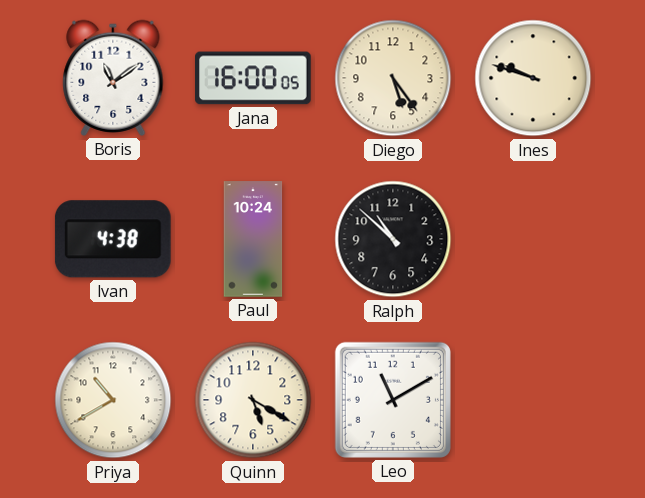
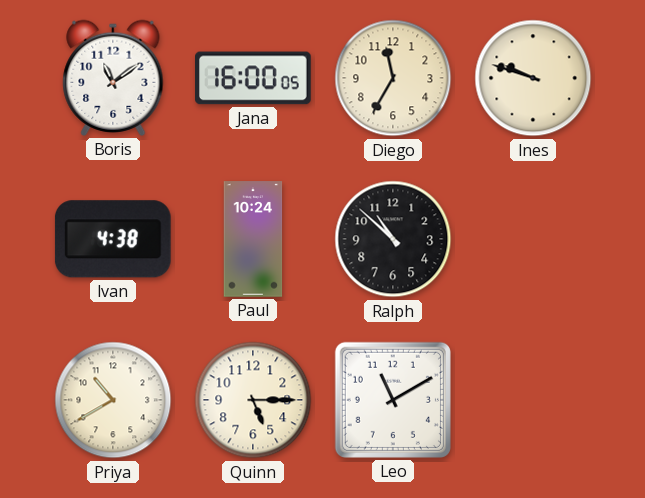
Diego: 5:24 -> 11:35
Quinn: 5:20 -> 5:15
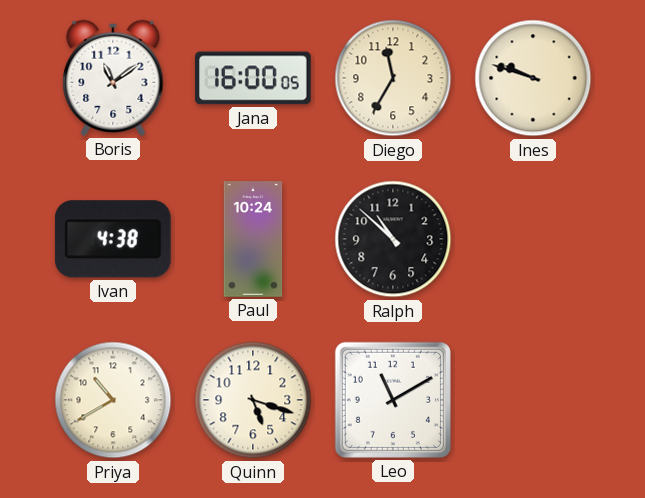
Quinn: 5:15 -> 5:18
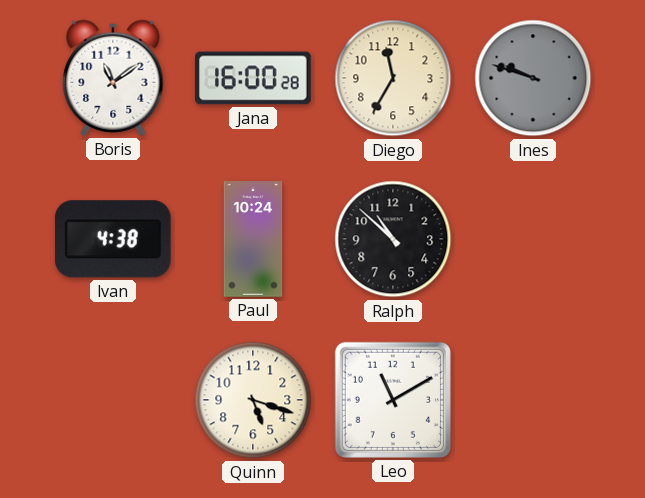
Jana: 16:00:05 -> 16:00:28
Ines dial: cream -> grey
Priya: 10:40 -> none
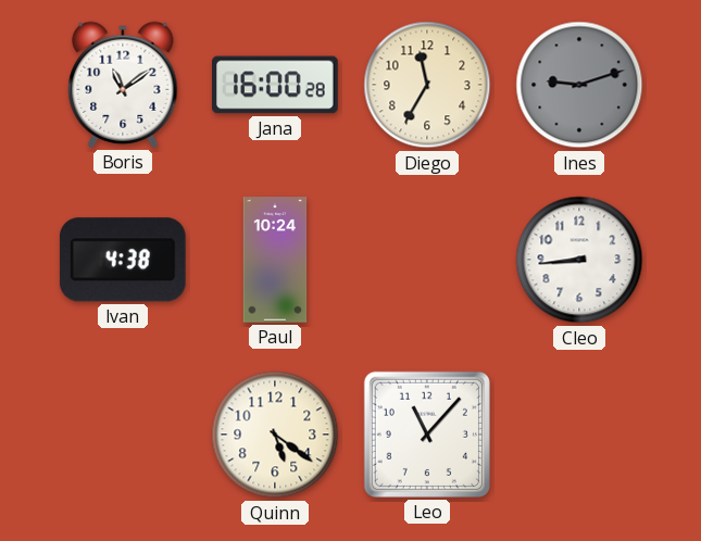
Ines: 9:48 -> 9:12
Ralph: 10:52 -> none
Cleo: none -> 8:44
Quinn: 5:18 -> 5:21
Leo: 11:10 -> 11:07
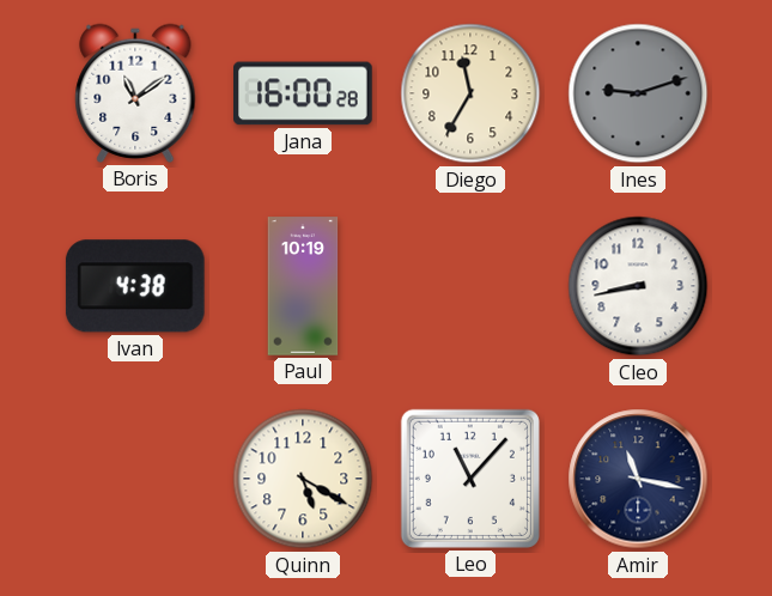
Paul: 10:24 -> 10:19
Cleo: 8:44 -> 8:43
Quinn: 5:21 -> 5:20
Amir: none -> 11:17
